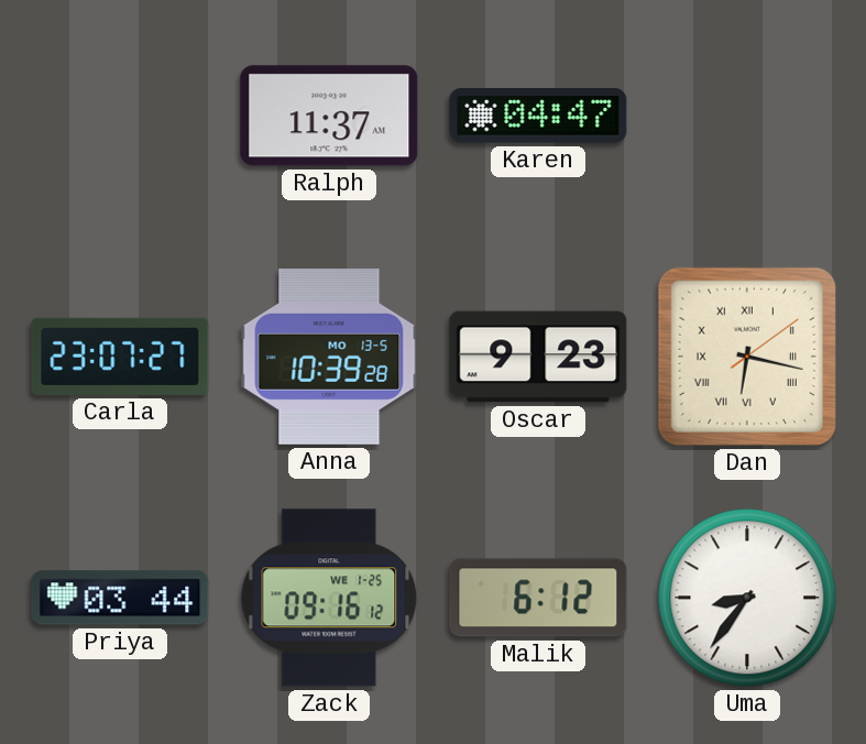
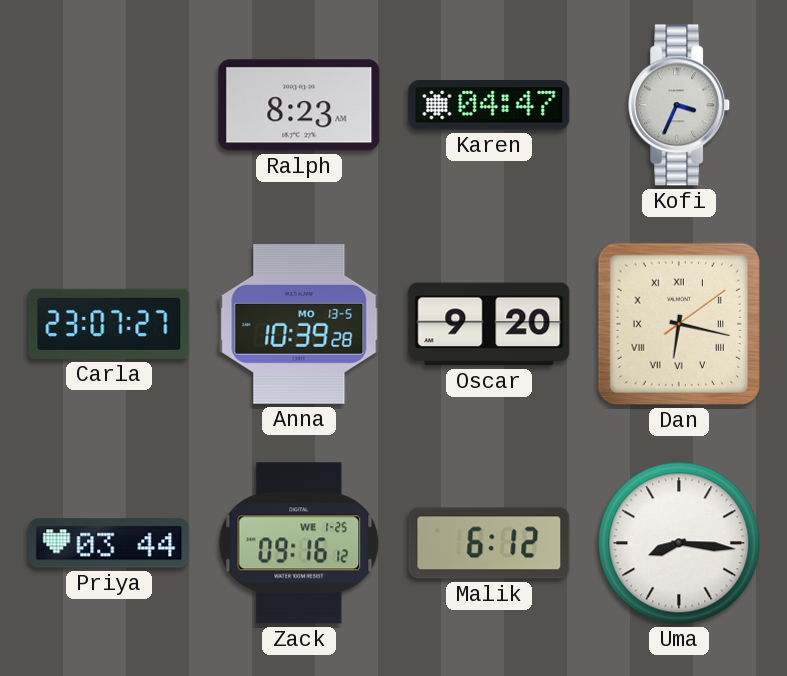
Ralph: 11:37 -> 8:23
Kofi: none -> 3:34
Oscar: 9:23 -> 9:20
Uma: 8:36 -> 8:16
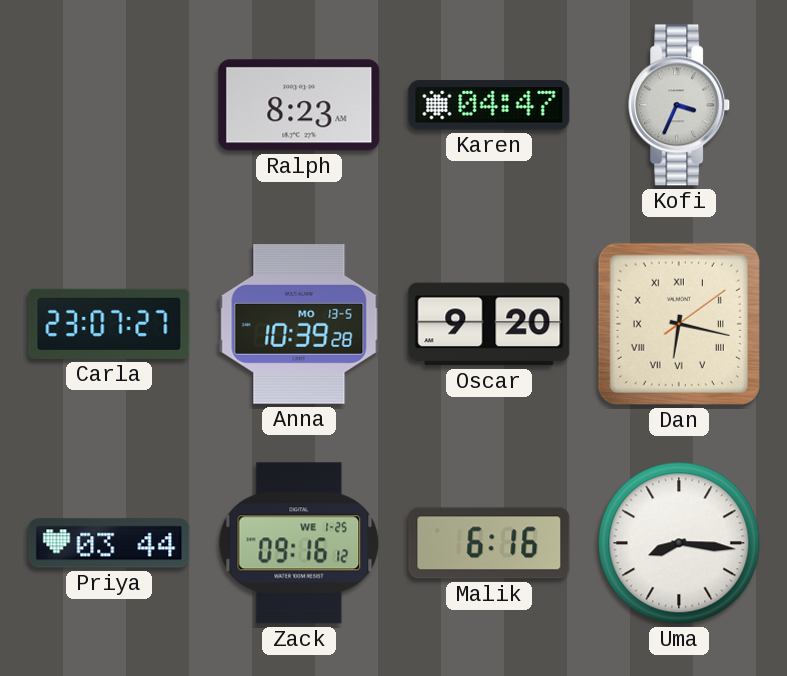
Malik: 6:12 -> 6:16
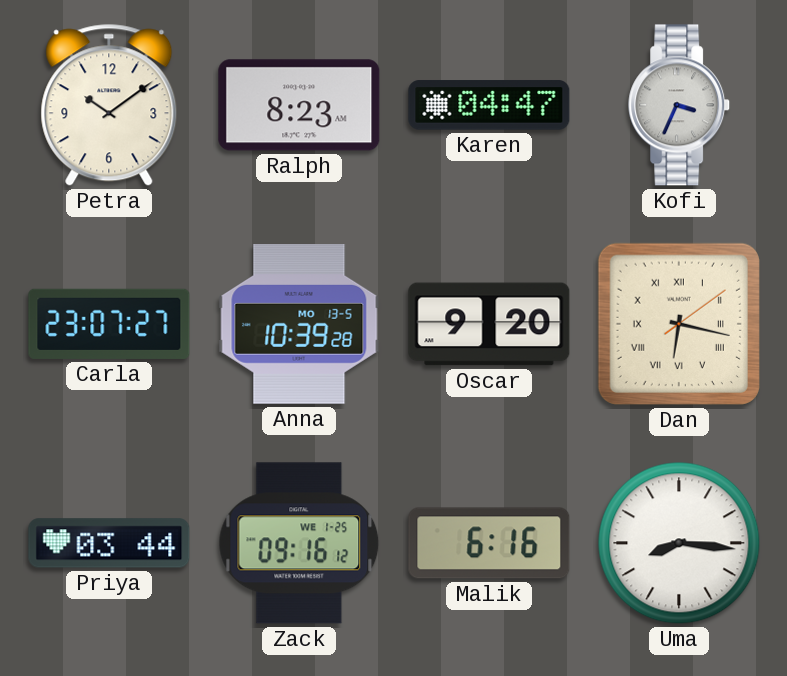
Petra: none -> 10:09
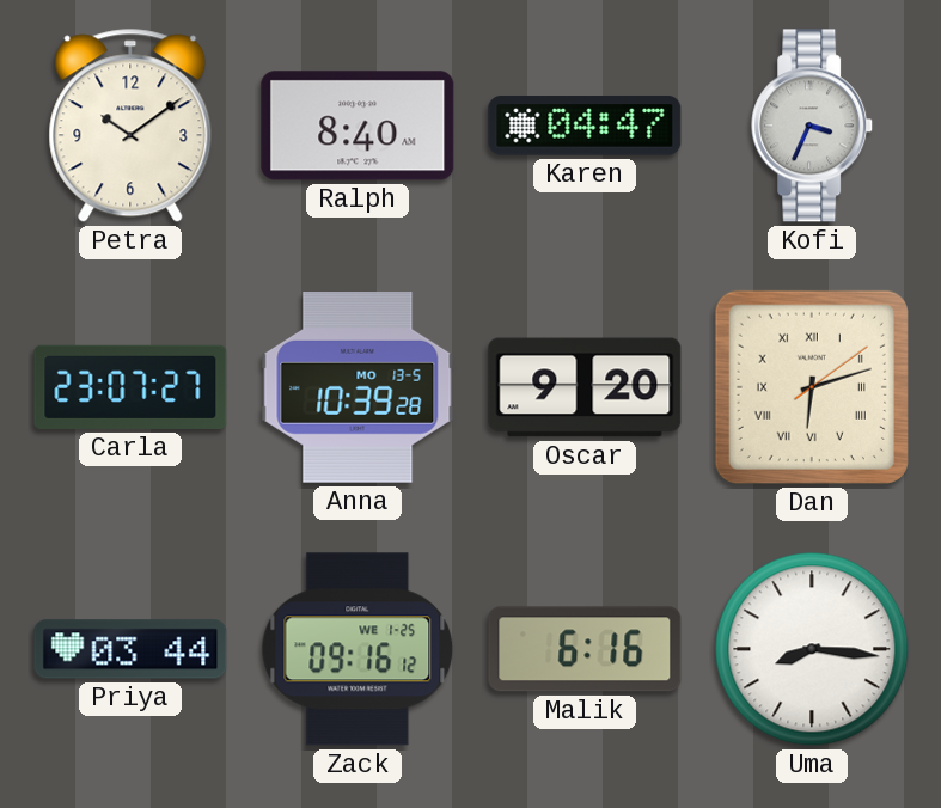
Ralph: 8:23 -> 8:40
Dan: 6:17 -> 6:12
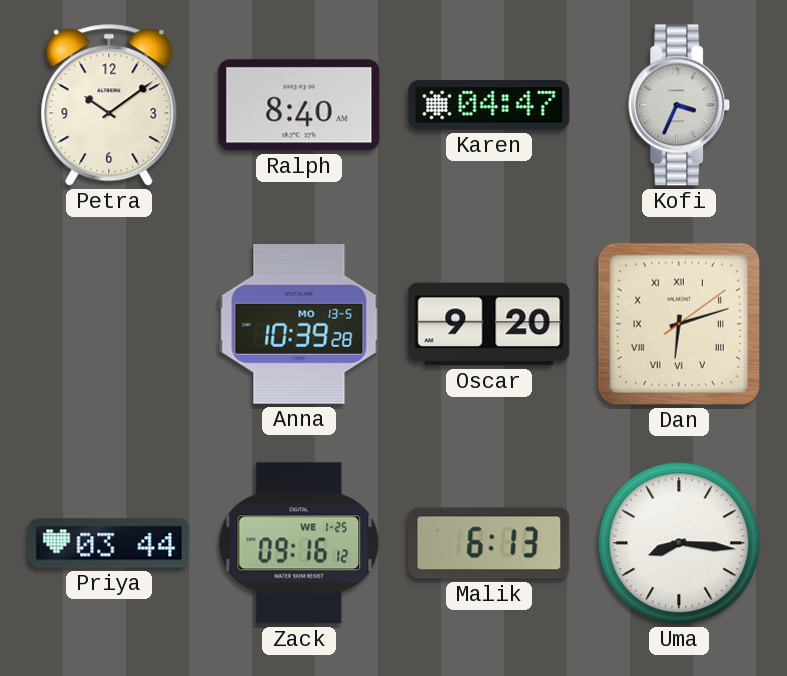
Carla: 23:07 -> none
Malik: 6:16 -> 6:13
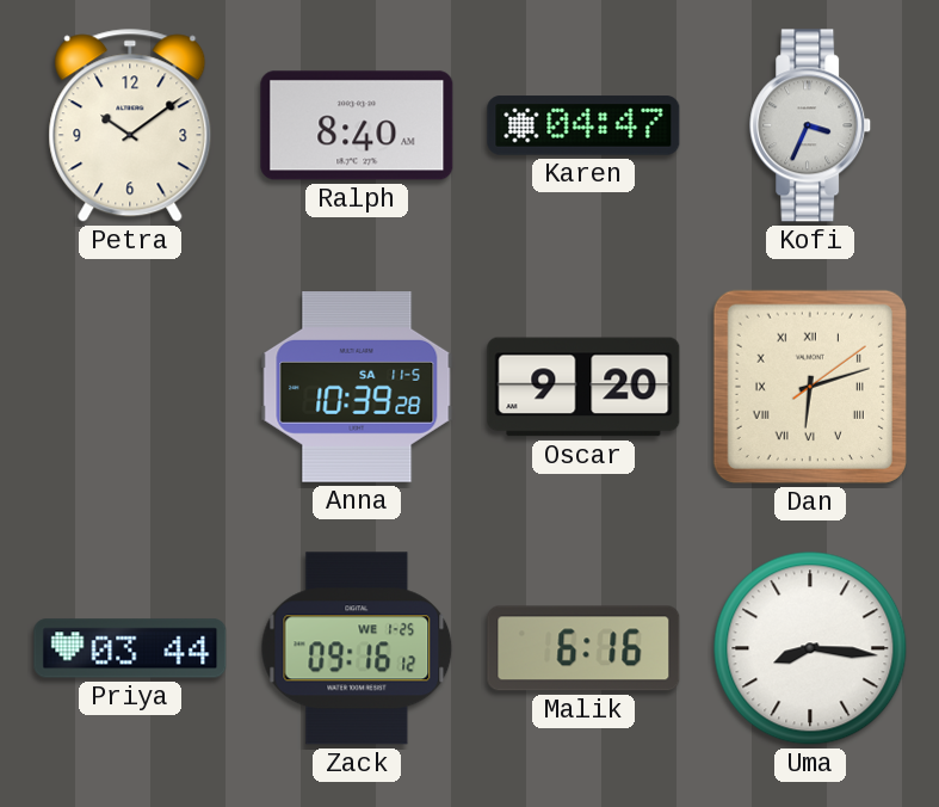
Anna date: MO 13-5 -> SA 11-5
Malik: 6:13 -> 6:16
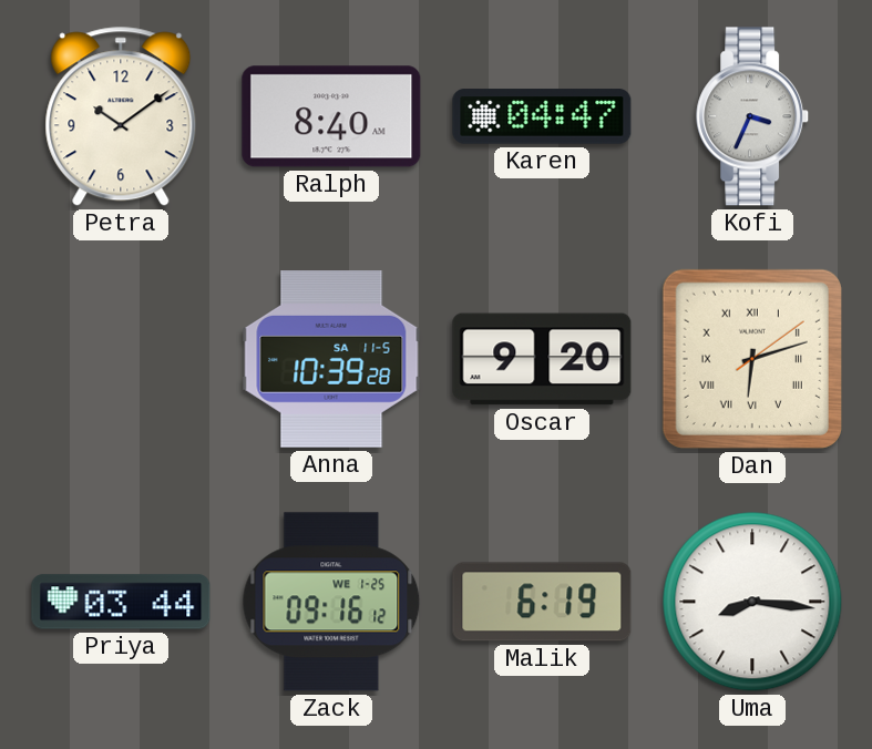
Malik: 6:16 -> 6:19
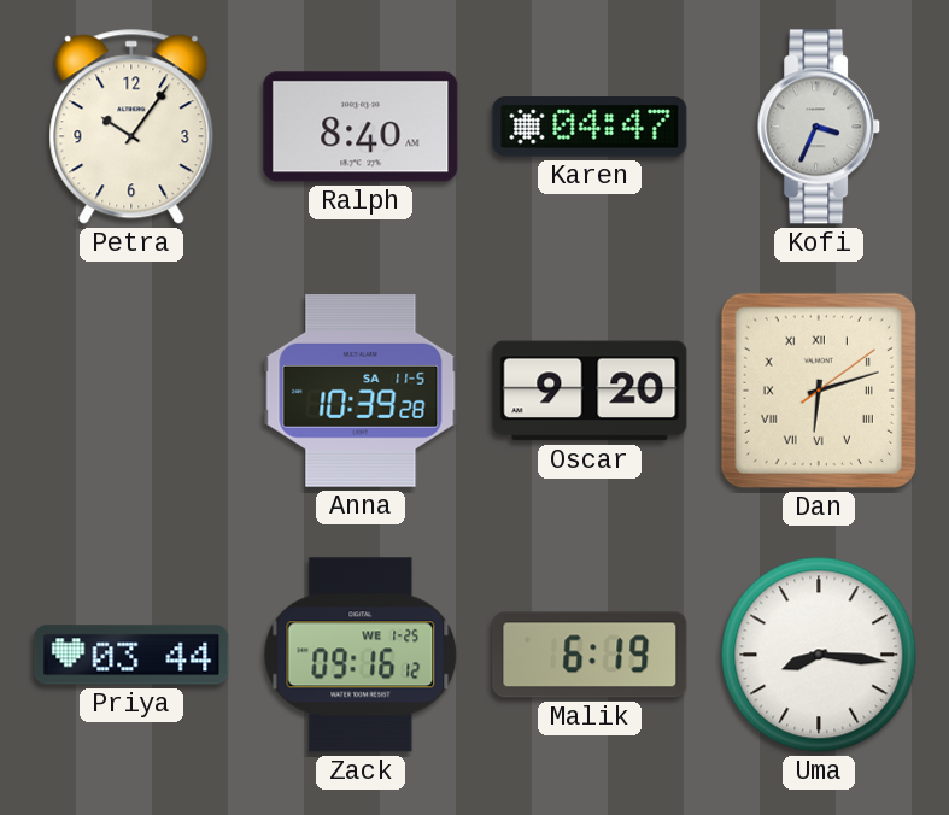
Petra: 10:09 -> 10:06
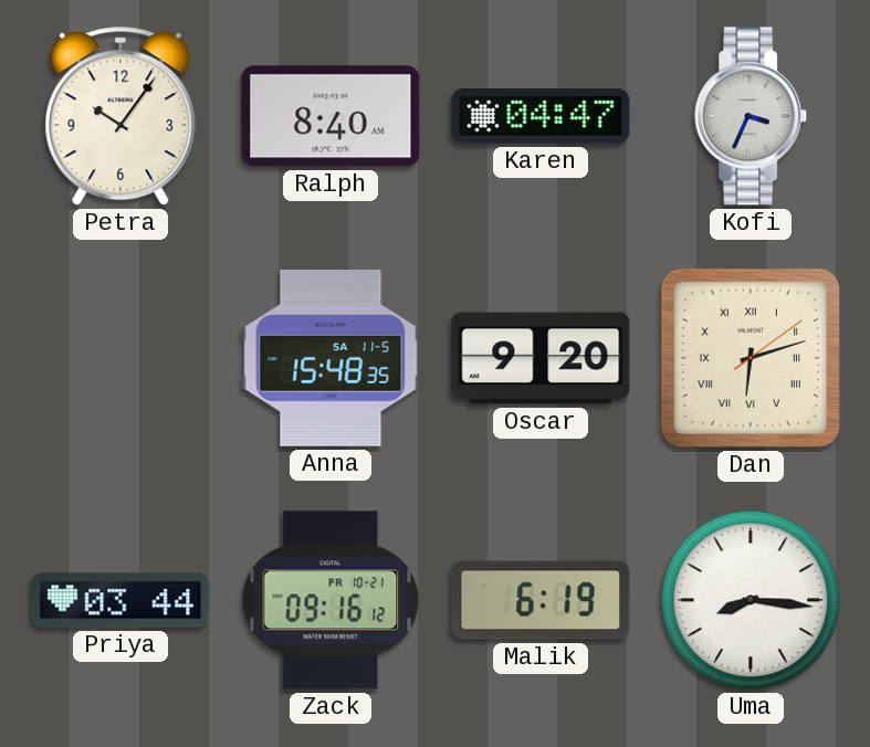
Anna: 10:39 -> 15:48
Zack date: WE 1-25 -> FR 10-21
